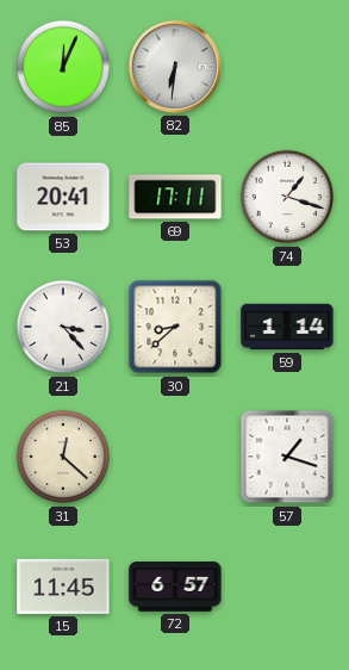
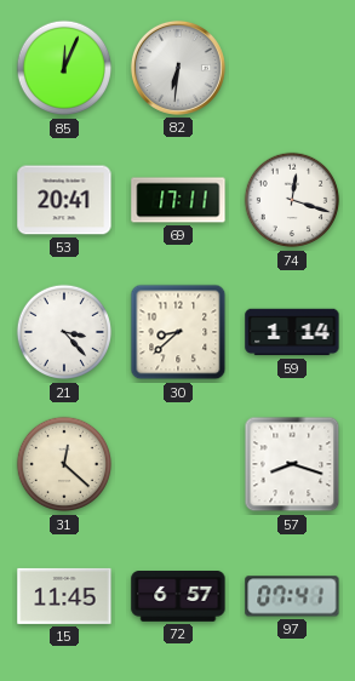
74: 1:18 -> 12:18
57: 1:18 -> 8:18
97: none -> 07:41
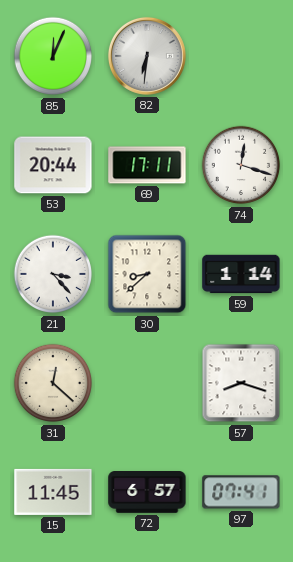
53: 20:41 -> 20:44
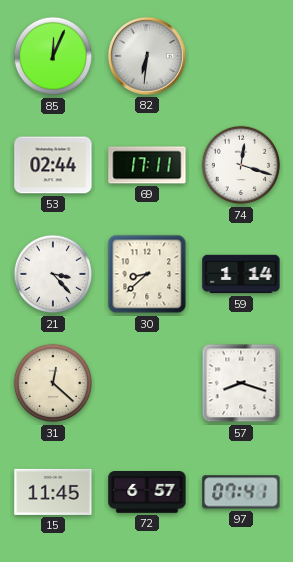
53: 20:44 -> 02:44
